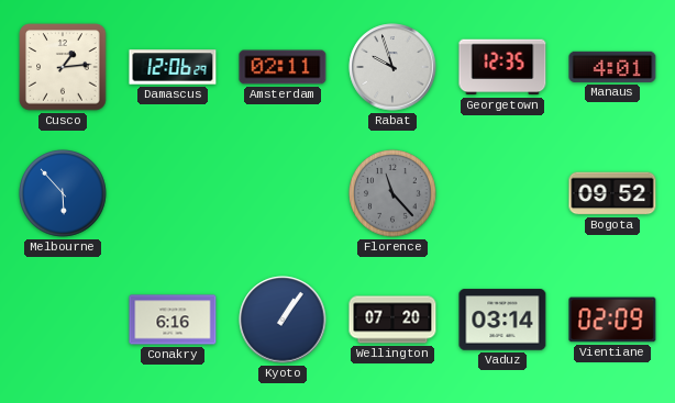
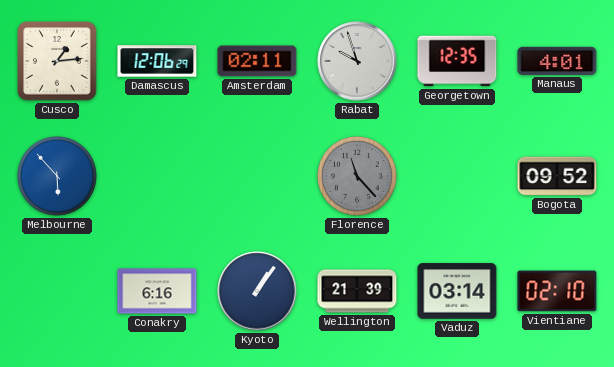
Wellington: 07:20 -> 21:39
Vientiane: 02:09 -> 02:10
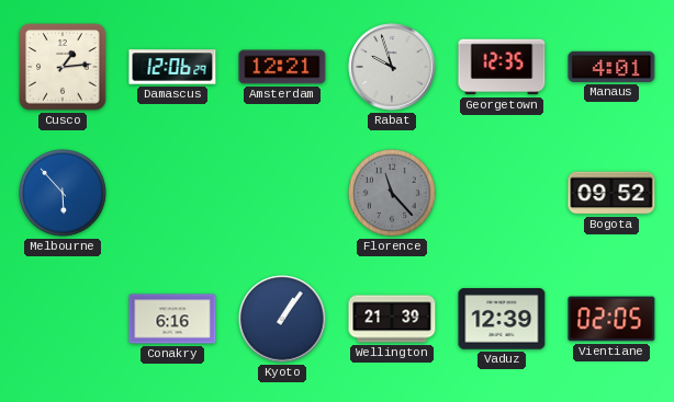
Amsterdam: 02:11 -> 12:21
Vaduz: 03:14 -> 12:39
Vientiane: 02:10 -> 02:05
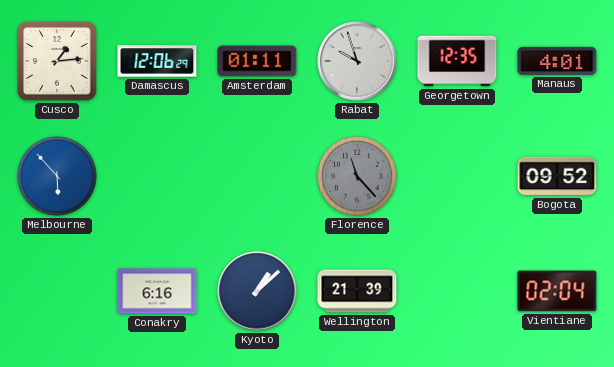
Amsterdam: 12:21 -> 01:11
Kyoto: 1:06 -> 1:08
Vaduz: 12:39 -> none
Vientiane: 02:05 -> 02:04
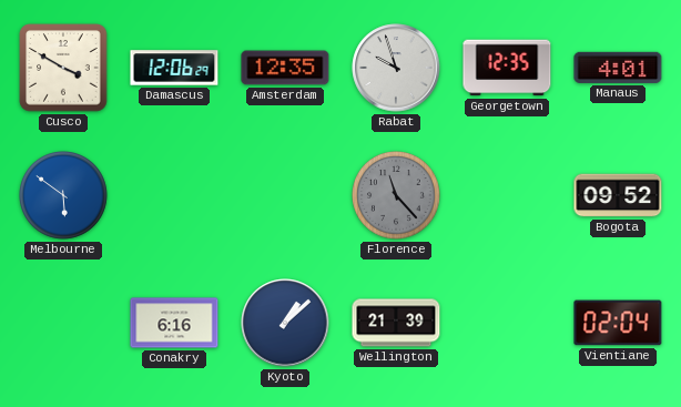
Cusco: 1:14 -> 3:50
Amsterdam: 01:11 -> 12:35
Melbourne: 5:53 -> 5:51
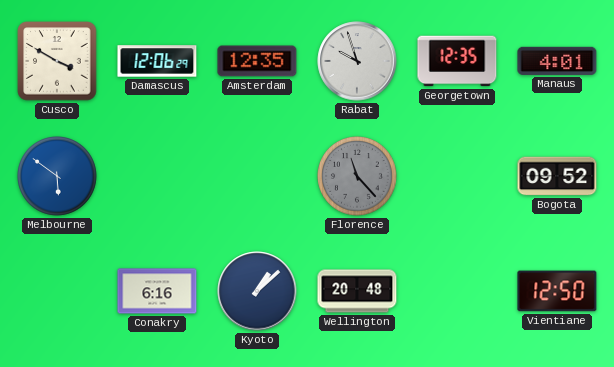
Wellington: 21:39 -> 20:48
Vientiane: 02:04 -> 12:50
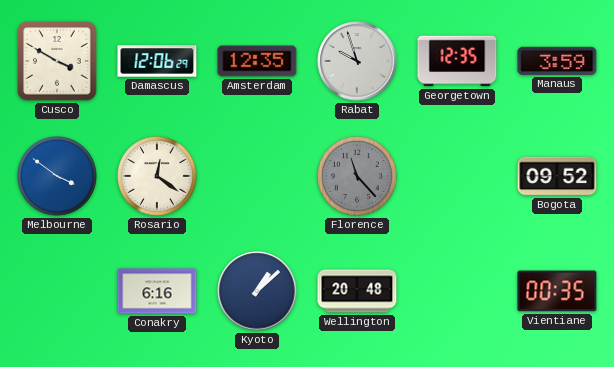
Manaus: 4:01 -> 3:59
Melbourne: 5:51 -> 3:51
Rosario: none -> 12:21
Vientiane: 12:50 -> 00:35
